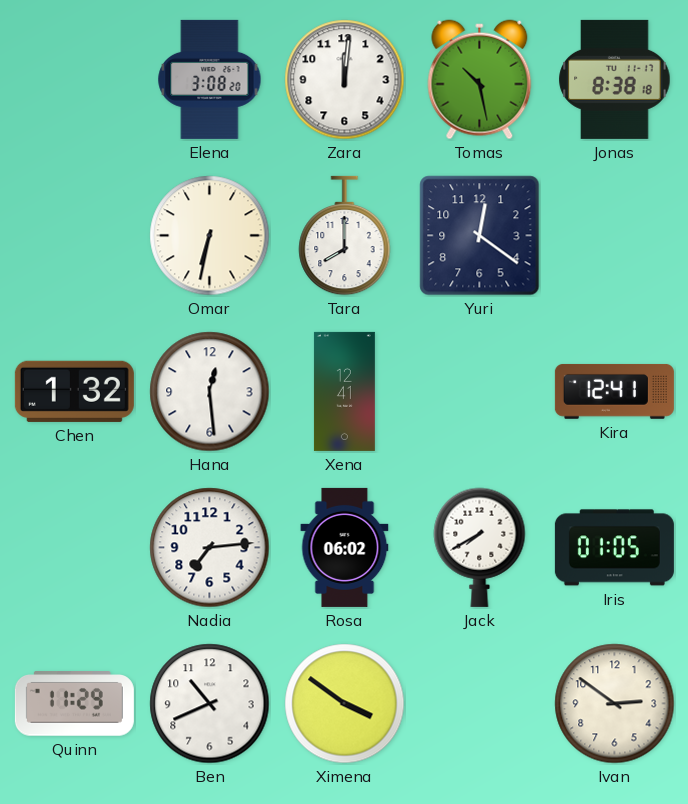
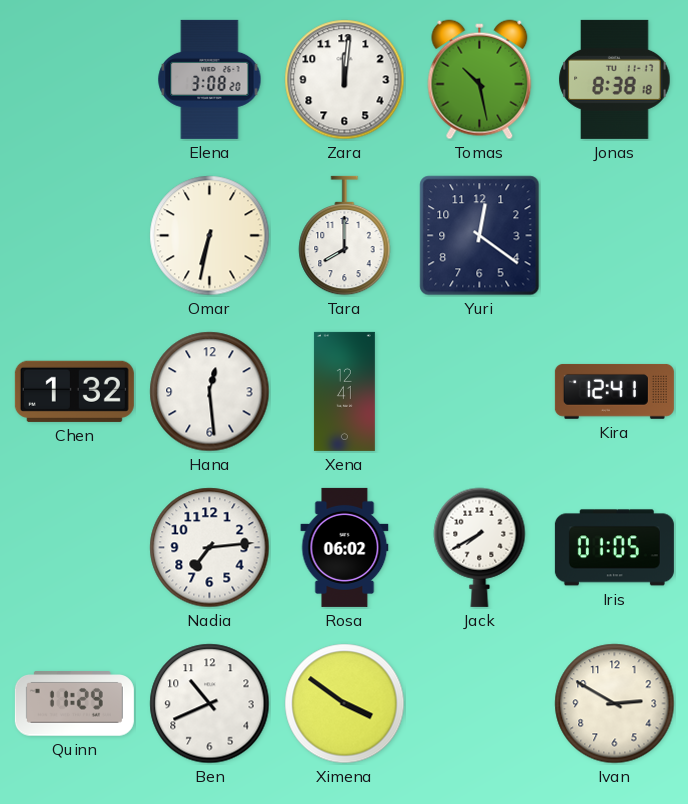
Ivan: 2:51 -> 2:50
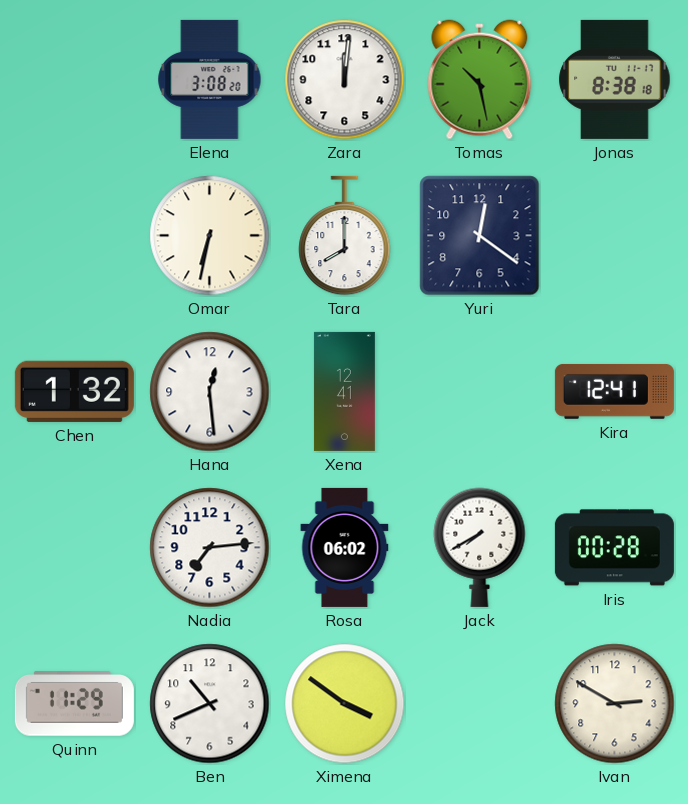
Iris: 01:05 -> 00:28
